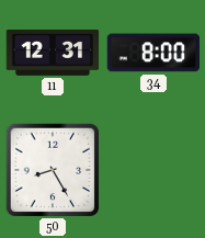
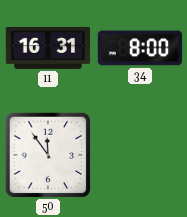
11: 12:31 -> 16:31
50: 8:25 -> 11:54
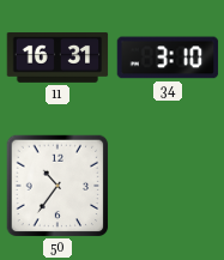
34: 8:00 -> 3:10
50: 11:54 -> 10:36
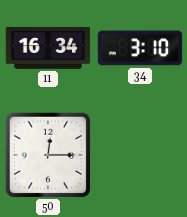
11: 16:31 -> 16:34
50: 10:36 -> 12:15
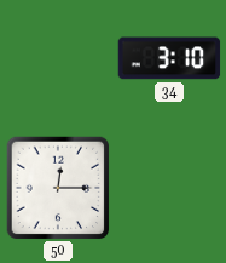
11: 16:34 -> none
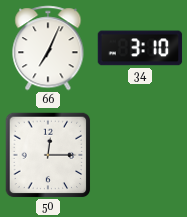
66: none -> 7:04
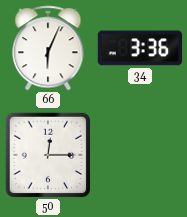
66: 7:04 -> 6:04
34: 3:10 -> 3:36
